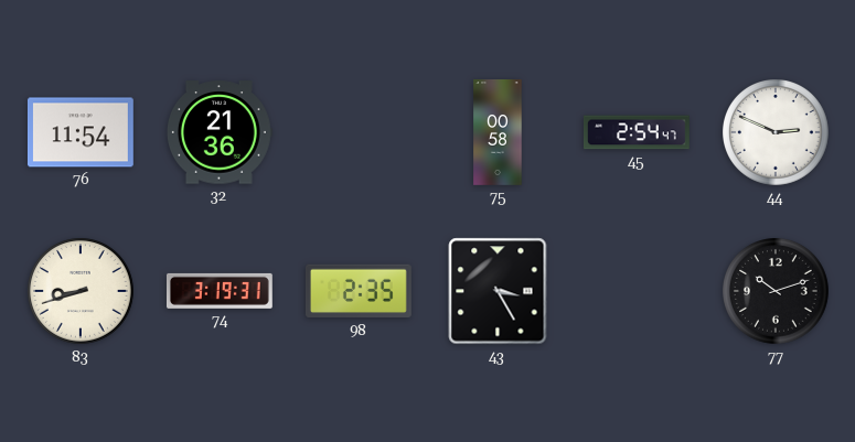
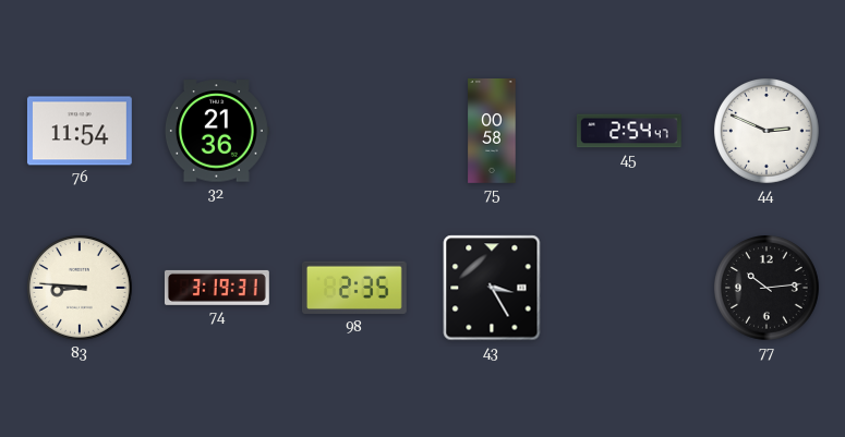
83: 8:42 -> 8:46
77: 10:12 -> 10:14
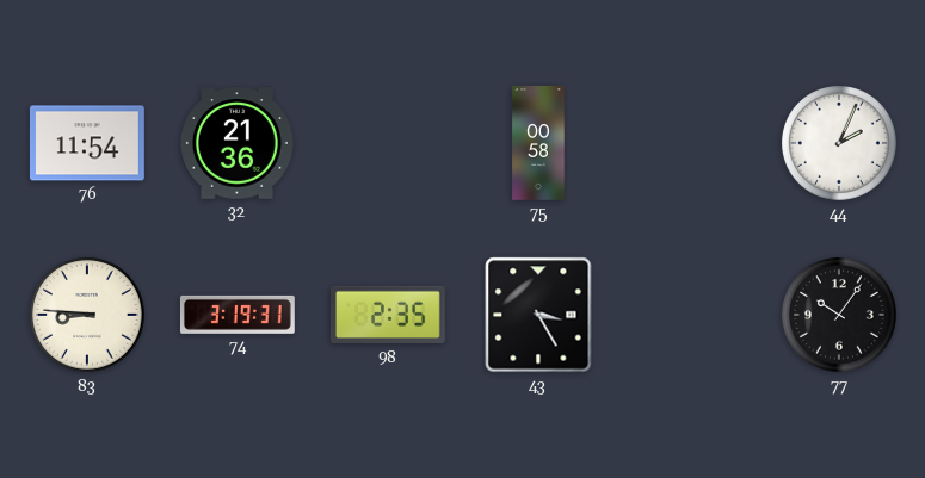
45: 2:54 -> none
44: 2:49 -> 2:04
77: 10:14 -> 10:06
